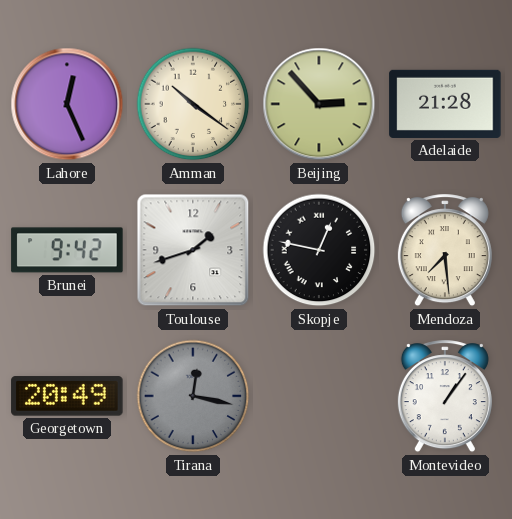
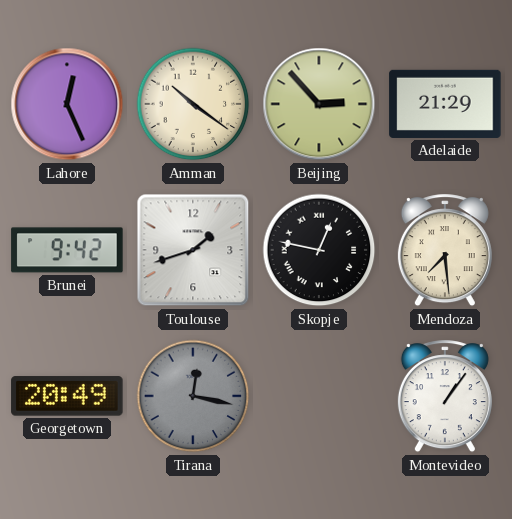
Adelaide: 21:28 -> 21:29
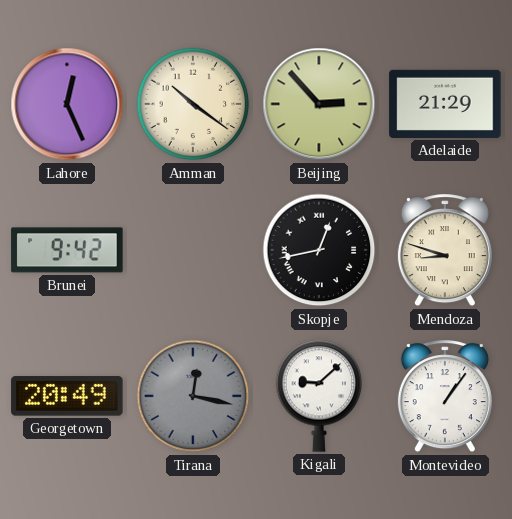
Toulouse: 1:42 -> none
Skopje: 12:47 -> 12:43
Mendoza: 7:29 -> 8:48
Kigali: none -> 9:08
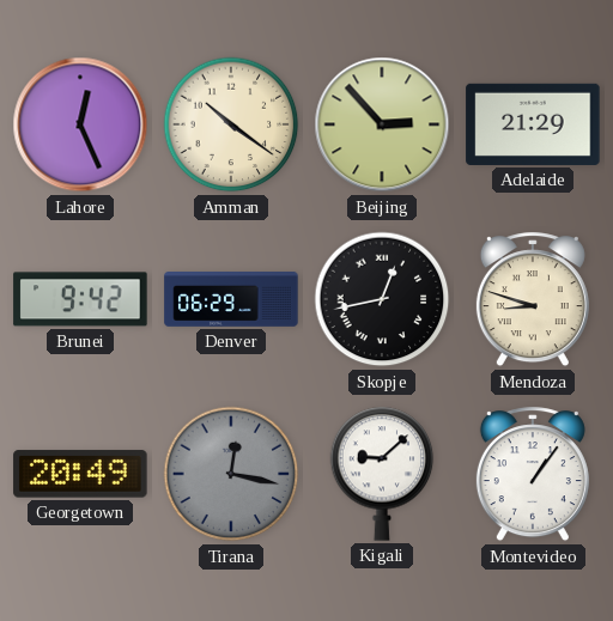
Denver: none -> 06:29
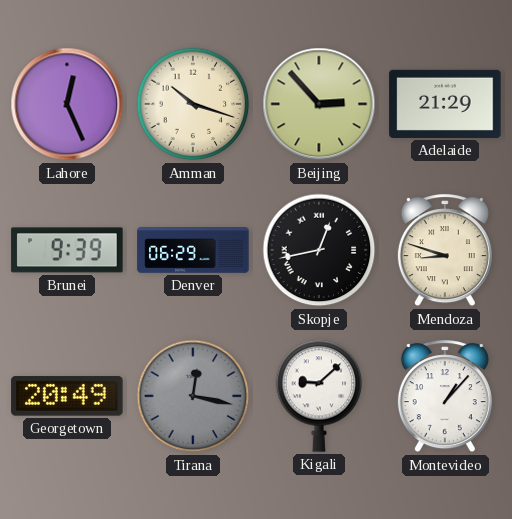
Amman: 10:21 -> 10:18
Brunei: 9:42 -> 9:39
Montevideo: 1:06 -> 1:07
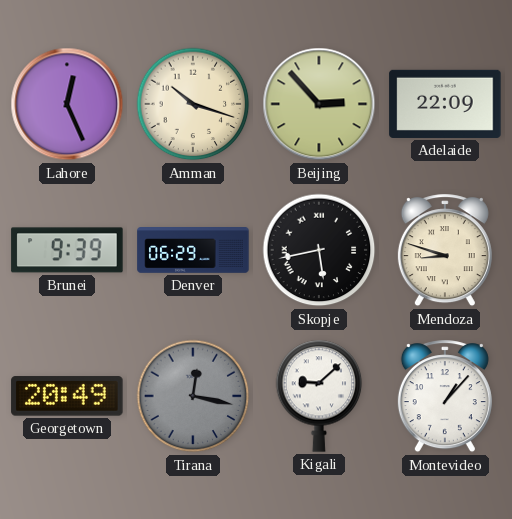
Adelaide: 21:29 -> 22:09
Skopje: 12:43 -> 5:43
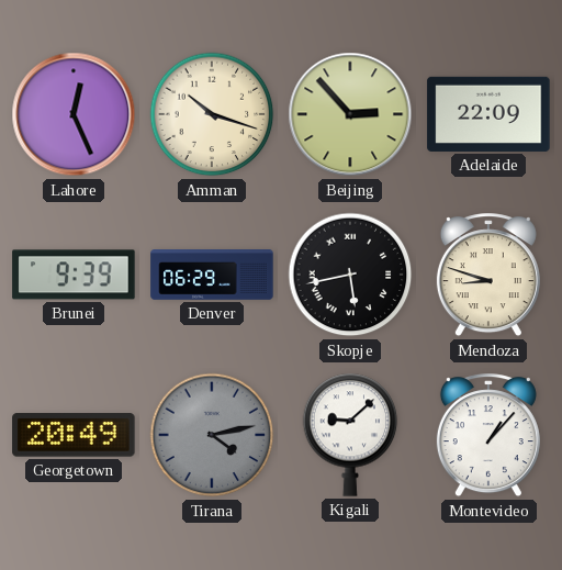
Tirana: 12:17 -> 4:13
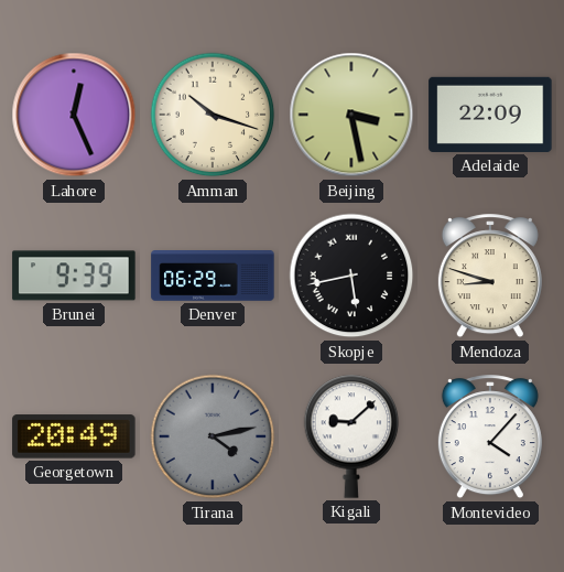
Beijing: 2:53 -> 3:28
Montevideo: 1:07 -> 4:07
